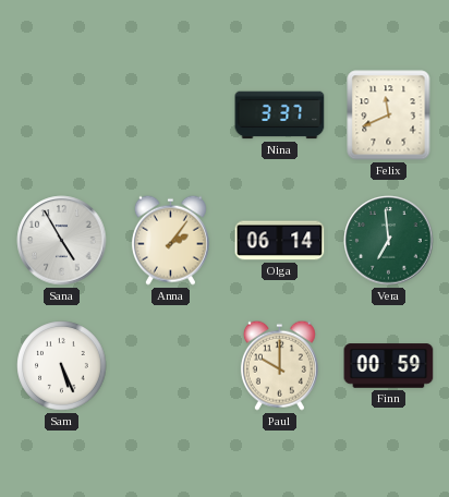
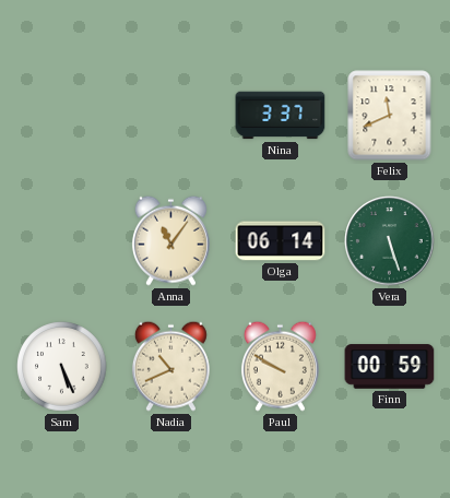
Sana: 4:55 -> none
Anna: 2:06 -> 11:06
Vera: 6:59 -> 5:27
Nadia: none -> 10:41
Paul: 10:00 -> 9:50
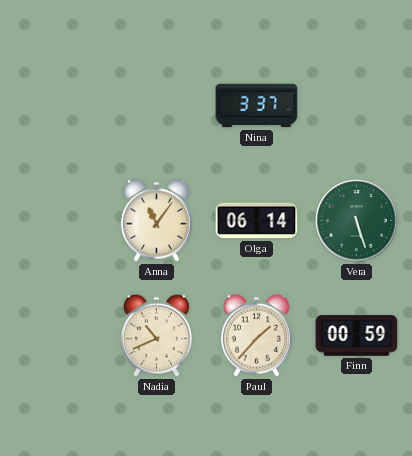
Felix: 11:41 -> none
Sam: 5:26 -> none
Paul: 9:50 -> 1:37
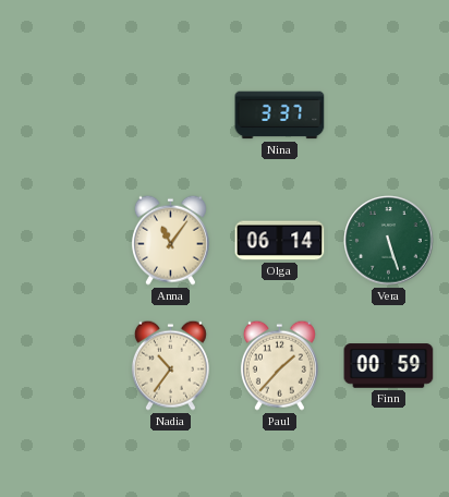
Nadia: 10:41 -> 10:36
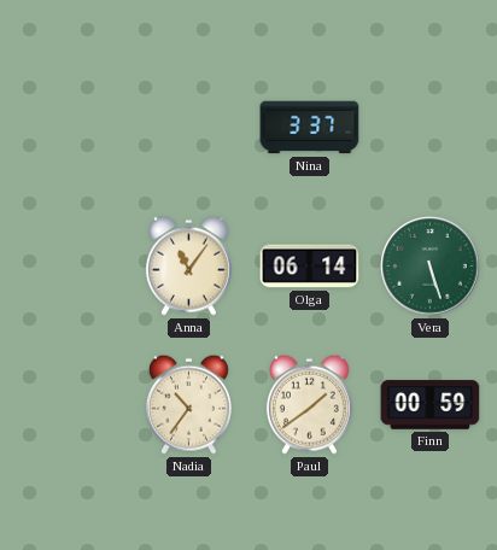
Paul: 1:37 -> 1:39
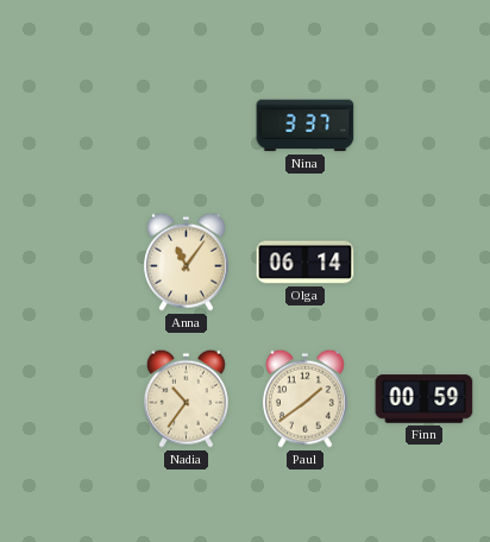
Vera: 5:27 -> none
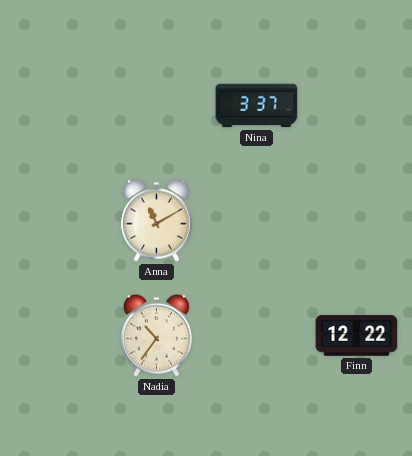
Anna: 11:06 -> 11:10
Olga: 06:14 -> none
Paul: 1:39 -> none
Finn: 00:59 -> 12:22
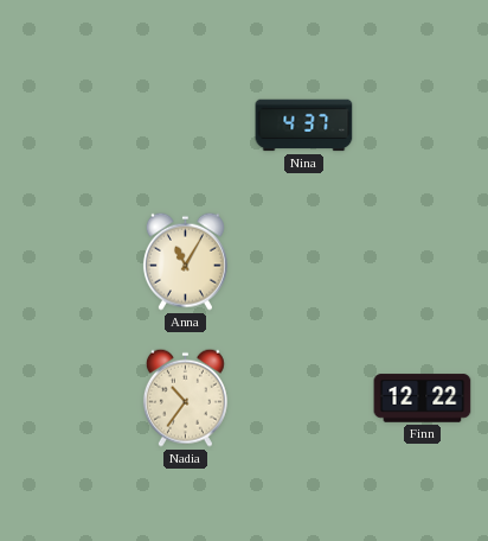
Nina: 3:37 -> 4:37
Anna: 11:10 -> 11:05
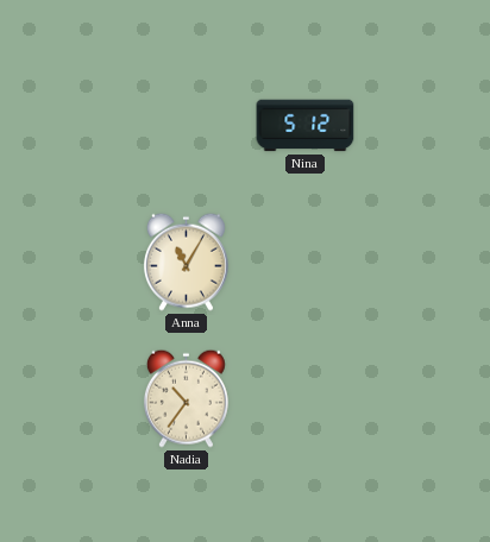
Nina: 4:37 -> 5:12
Finn: 12:22 -> none
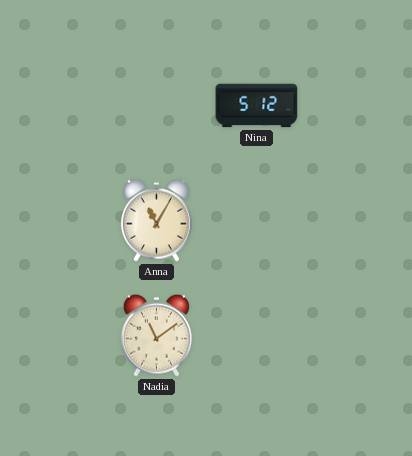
Nadia: 10:36 -> 11:09
